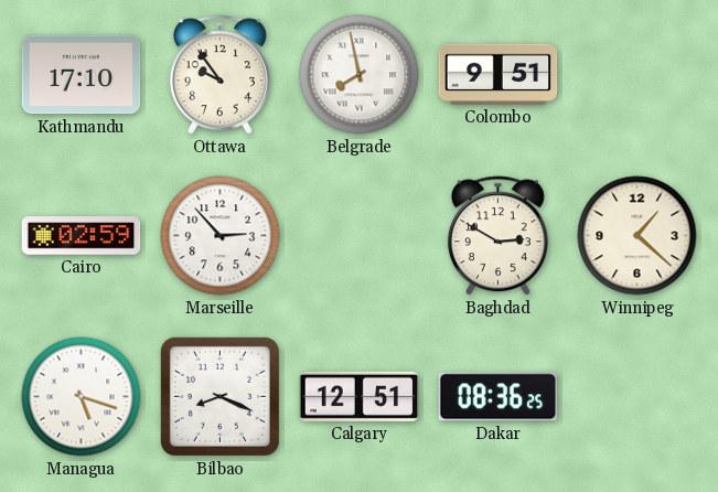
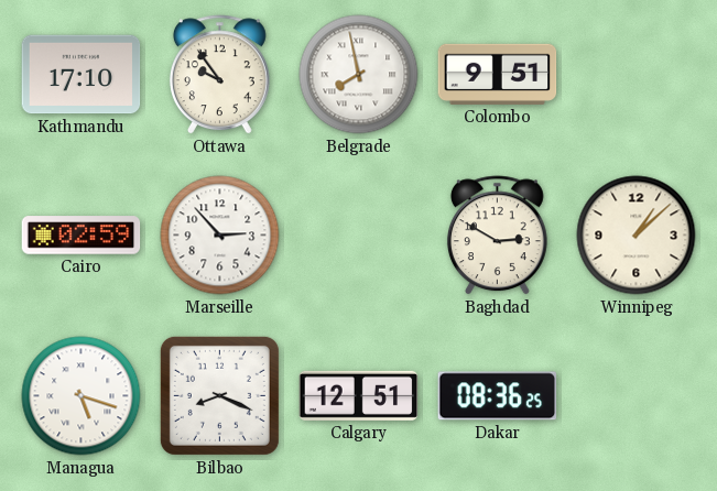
Winnipeg: 1:22 -> 1:08
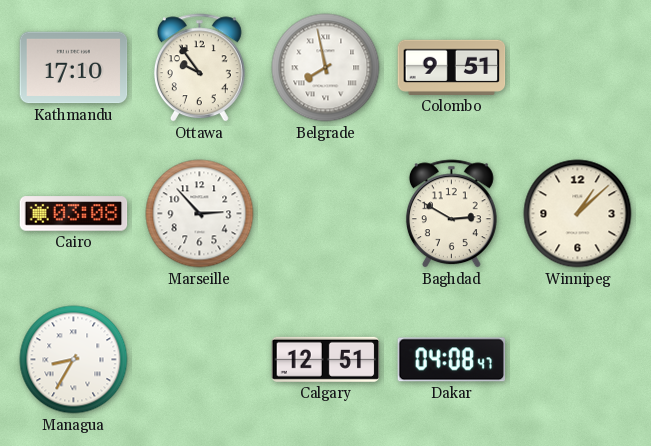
Cairo: 02:59 -> 03:08
Managua: 5:18 -> 8:35
Bilbao: 8:19 -> none
Dakar: 08:36 -> 04:08
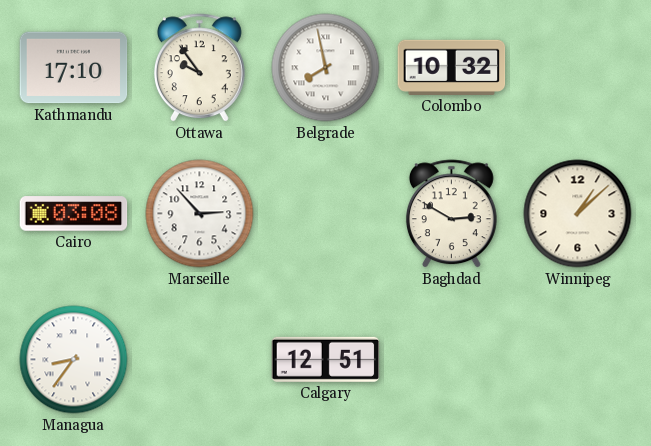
Colombo: 9:51 -> 10:32
Managua: 8:35 -> 8:36
Dakar: 04:08 -> none
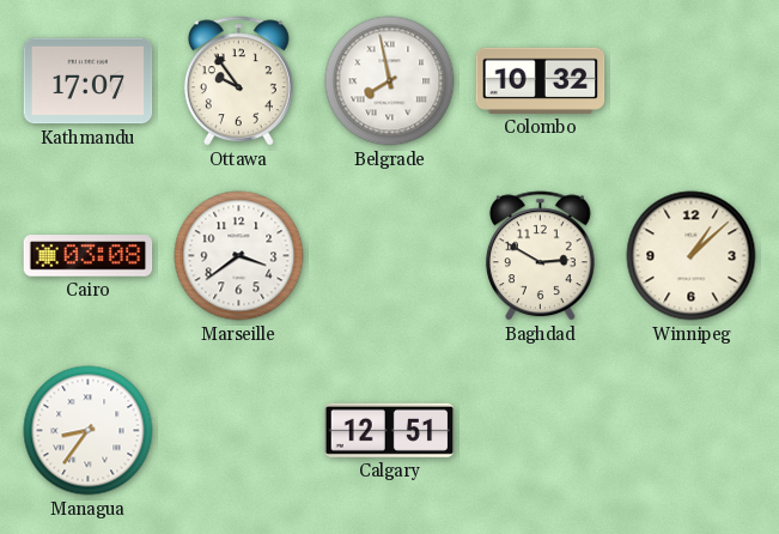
Kathmandu: 17:10 -> 17:07
Marseille: 2:53 -> 3:39
